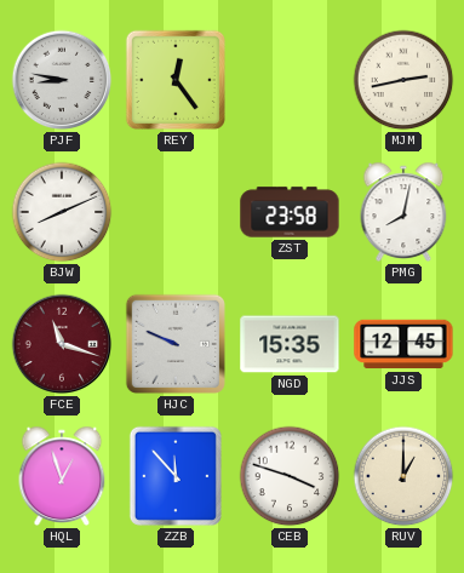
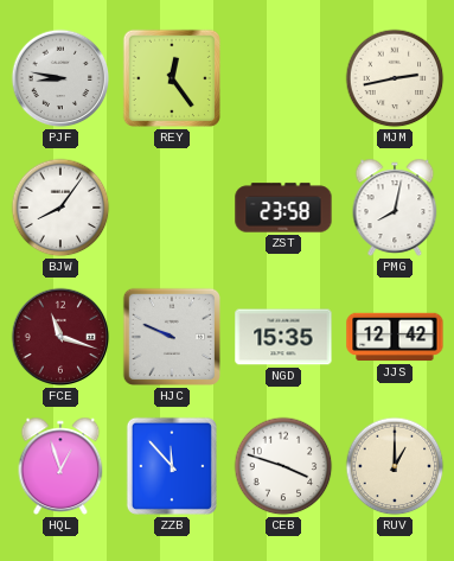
BJW: 8:11 -> 8:06
JJS: 12:45 -> 12:42
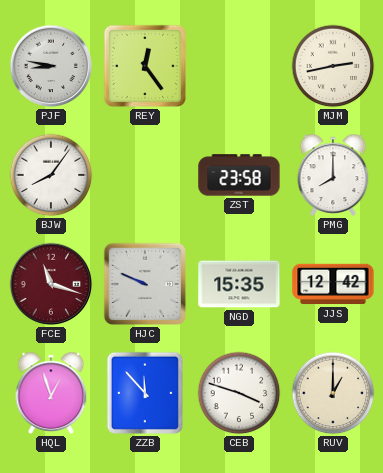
PMG: 8:02 -> 8:00
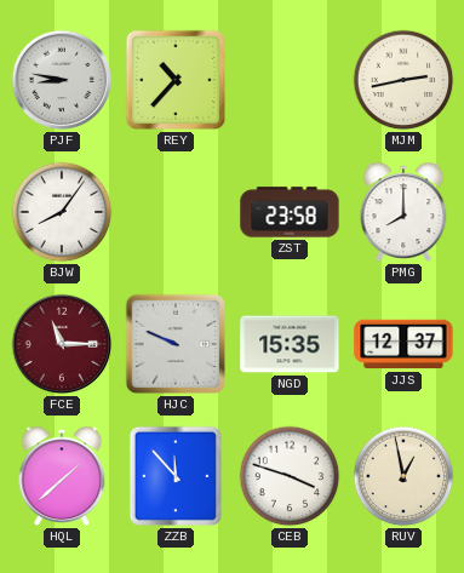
REY: 12:24 -> 10:37
FCE: 11:18 -> 11:15
JJS: 12:42 -> 12:37
HQL: 12:57 -> 1:38
RUV: 1:00 -> 12:58
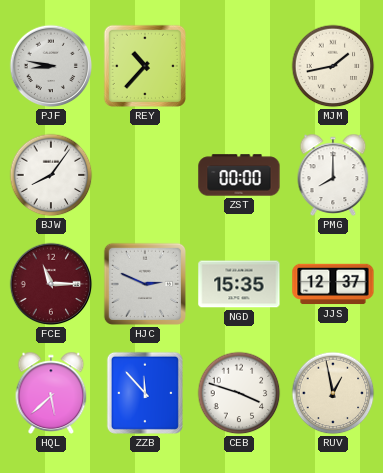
MJM: 2:43 -> 1:43
ZST: 23:58 -> 00:00
HJC: 9:49 -> 2:49
HQL: 1:38 -> 5:38
